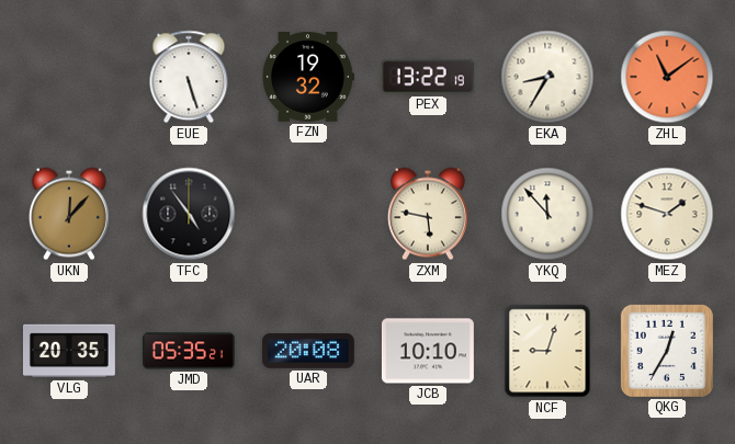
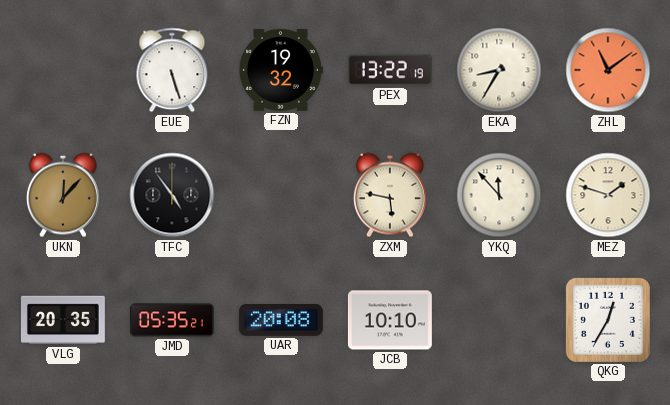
NCF: 9:03 -> none
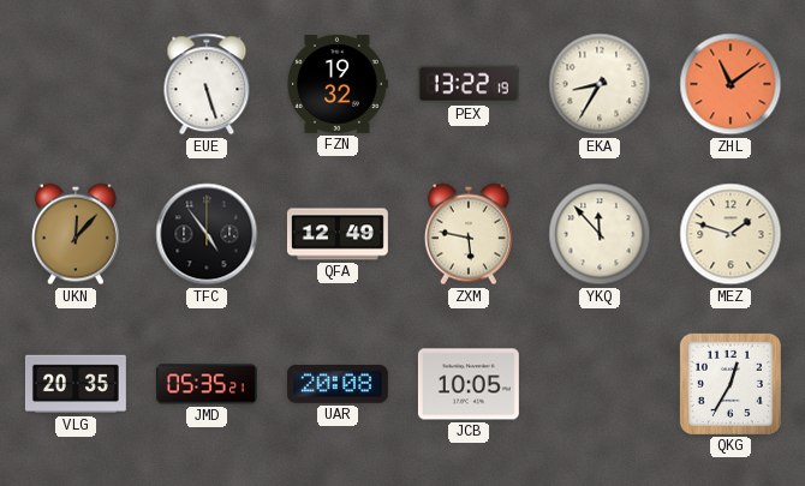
QFA: none -> 12:49
JCB: 10:10 -> 10:05
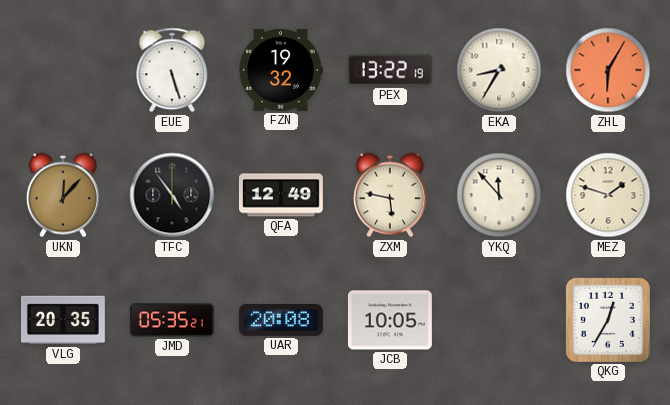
ZHL: 11:09 -> 6:05
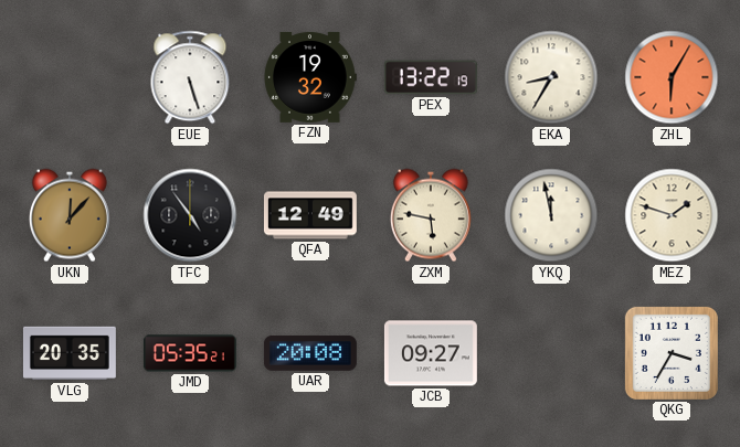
YKQ: 11:53 -> 11:58
JCB: 10:05 -> 09:27
QKG: 12:35 -> 3:35
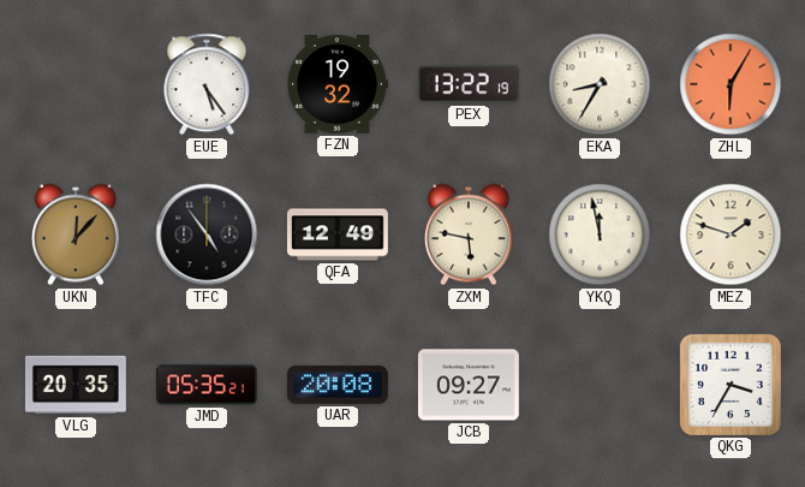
EUE: 5:27 -> 5:24
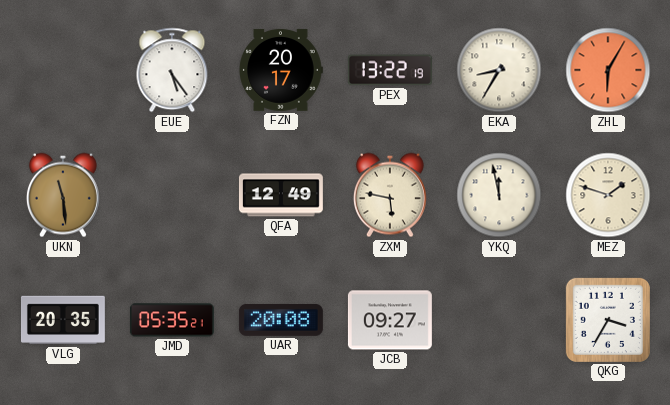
FZN: 19:32 -> 20:17
UKN: 12:07 -> 11:29
TFC: 4:54 -> none
